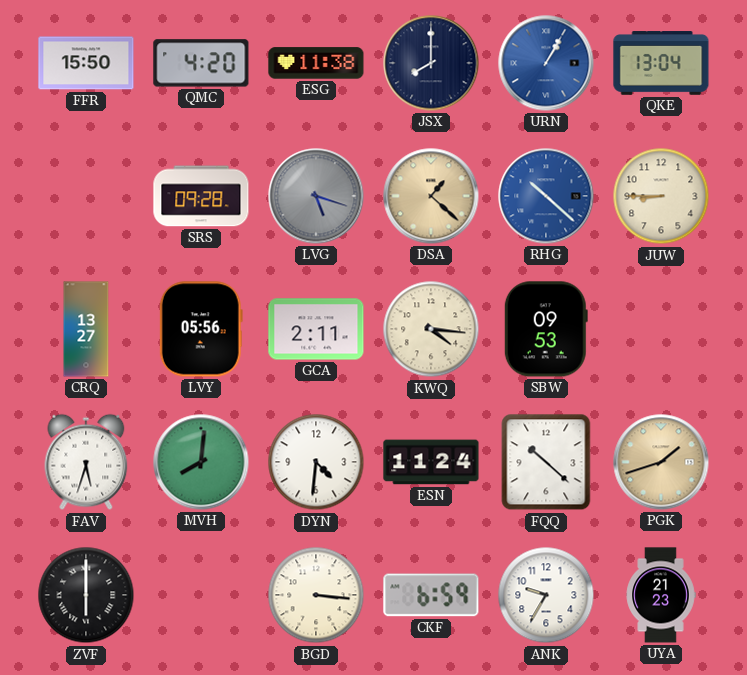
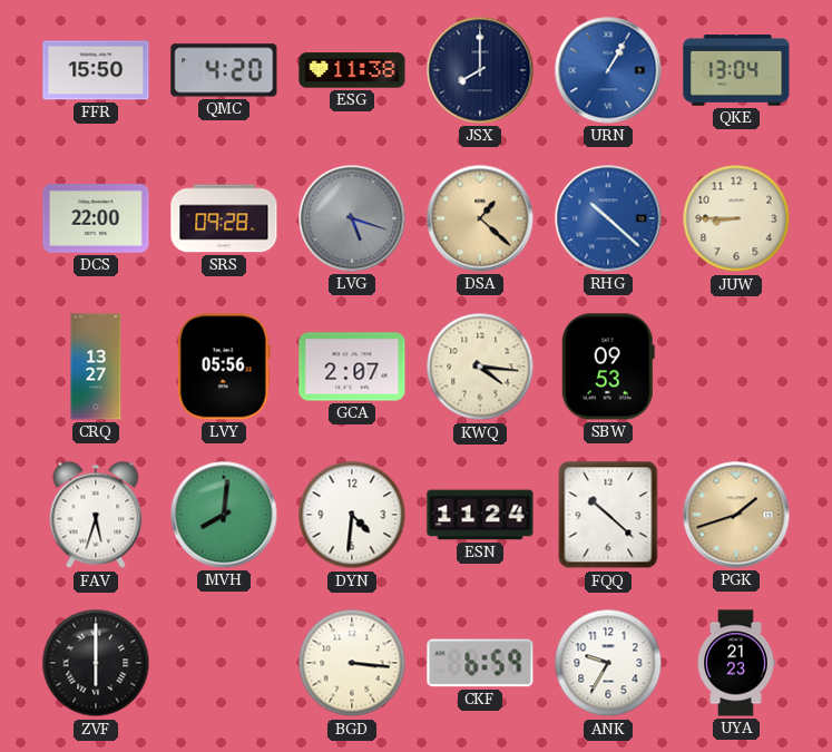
DCS: none -> 22:00
GCA: 2:11 -> 2:07
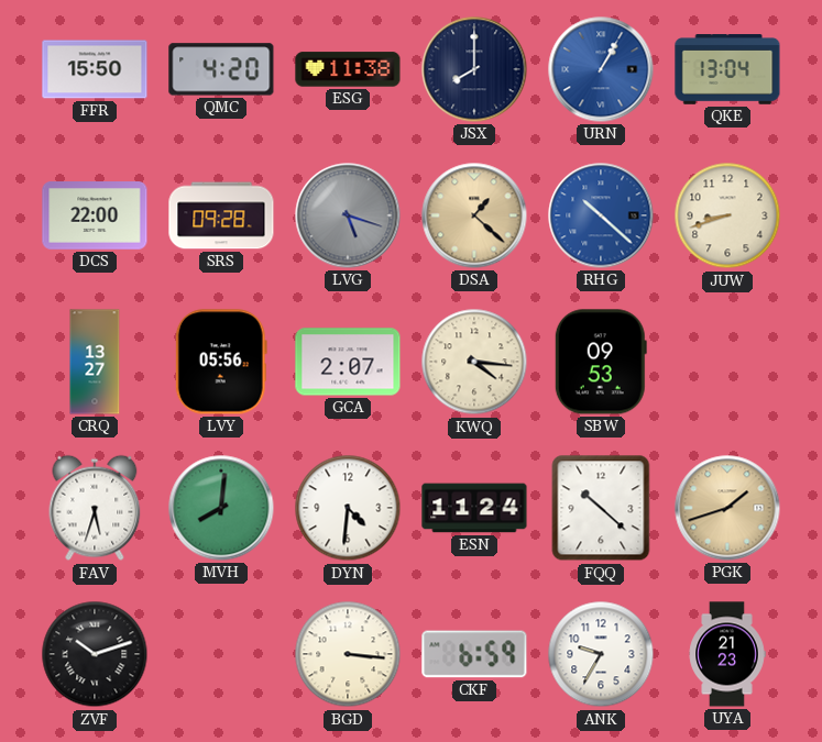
JUW: 8:45 -> 8:42
ZVF: 6:00 -> 10:12
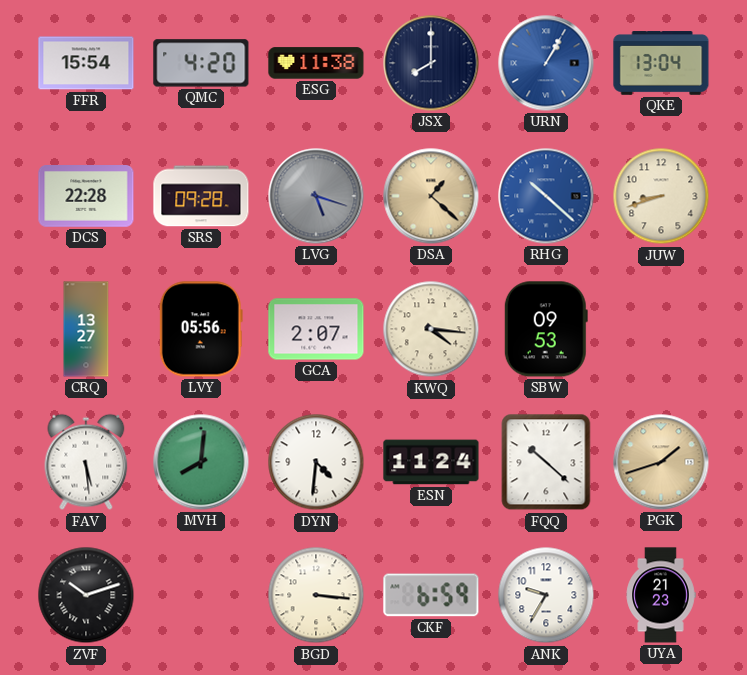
FFR: 15:50 -> 15:54
DCS: 22:00 -> 22:28
FAV: 5:33 -> 5:29
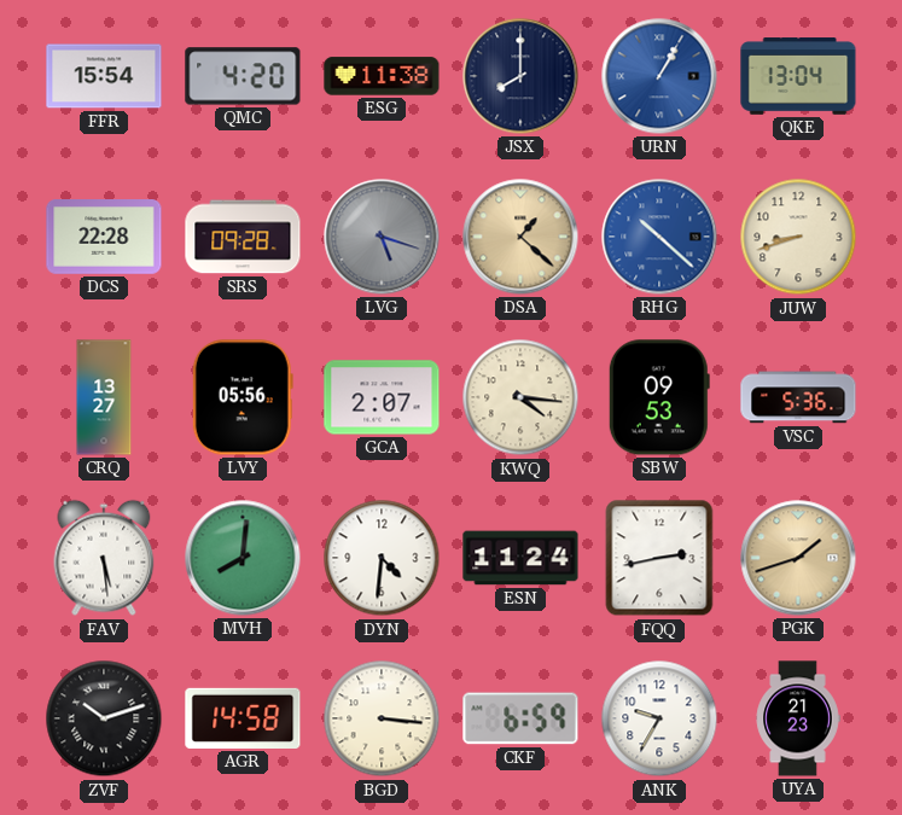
VSC: none -> 5:36
FQQ: 10:22 -> 2:43
AGR: none -> 14:58
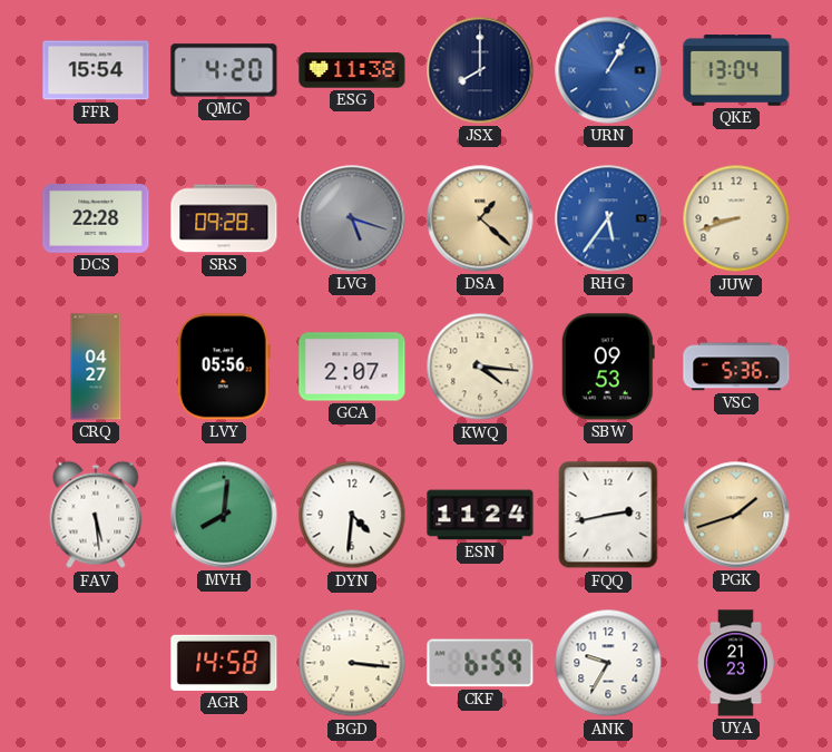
RHG: 10:22 -> 5:36
CRQ: 13:27 -> 04:27
ZVF: 10:12 -> none
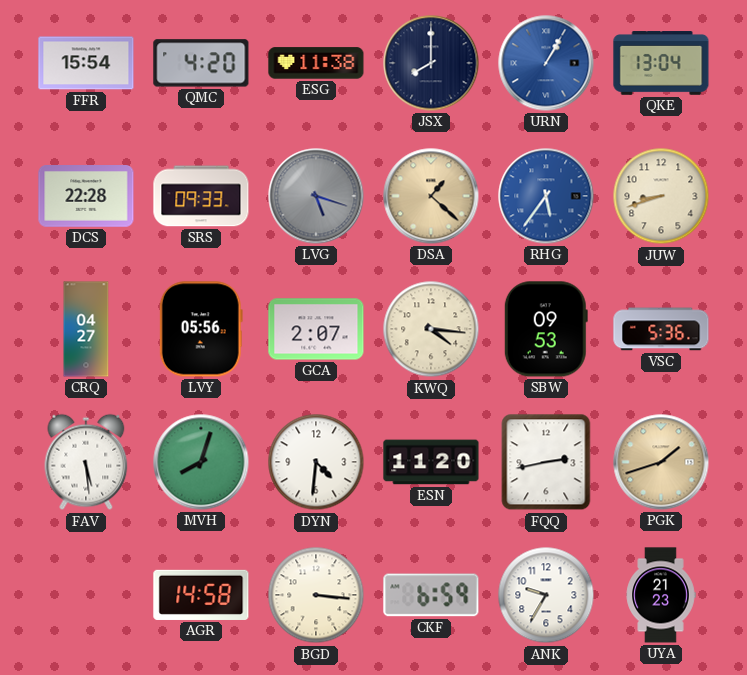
SRS: 09:28 -> 09:33
MVH: 8:01 -> 8:03
ESN: 11:24 -> 11:20
